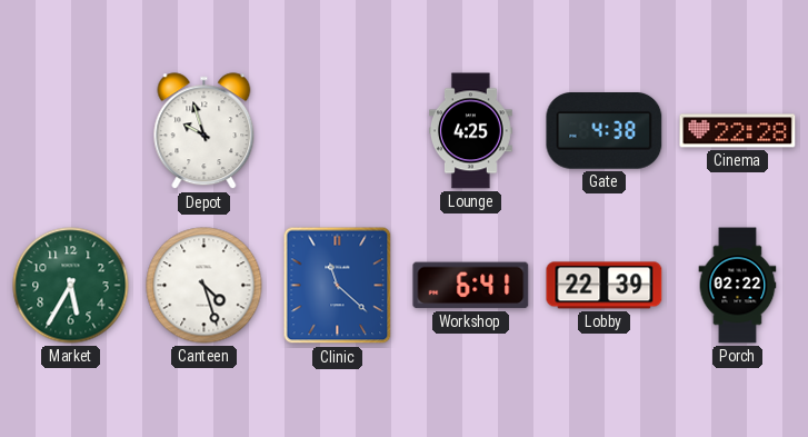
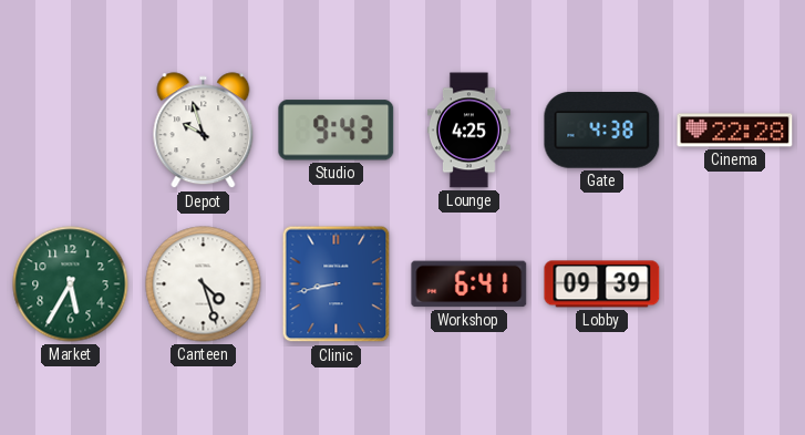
Studio: none -> 9:43
Clinic: 11:22 -> 8:43
Lobby: 22:39 -> 09:39
Porch: 02:22 -> none
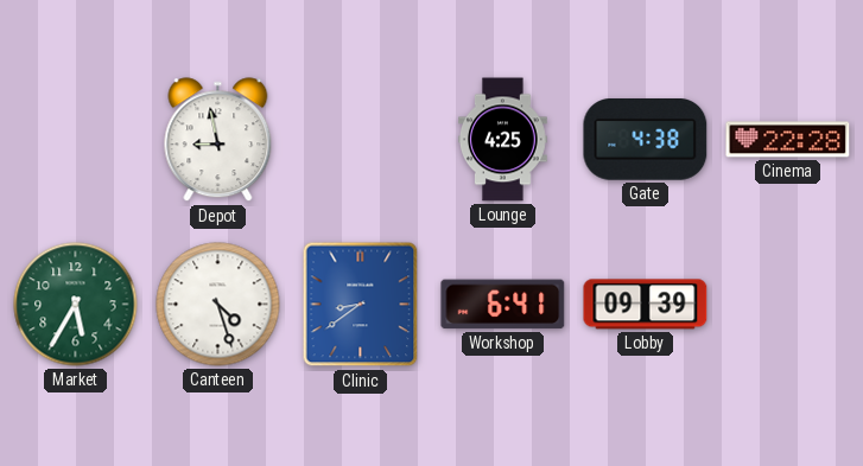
Depot: 9:57 -> 8:58
Studio: 9:43 -> none
Clinic: 8:43 -> 8:39
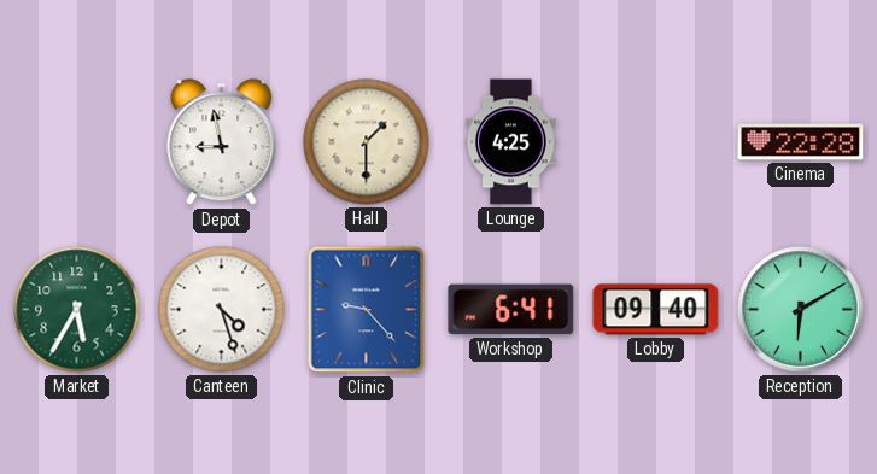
Hall: none -> 1:30
Gate: 4:38 -> none
Clinic: 8:39 -> 9:23
Lobby: 09:39 -> 09:40
Reception: none -> 6:10
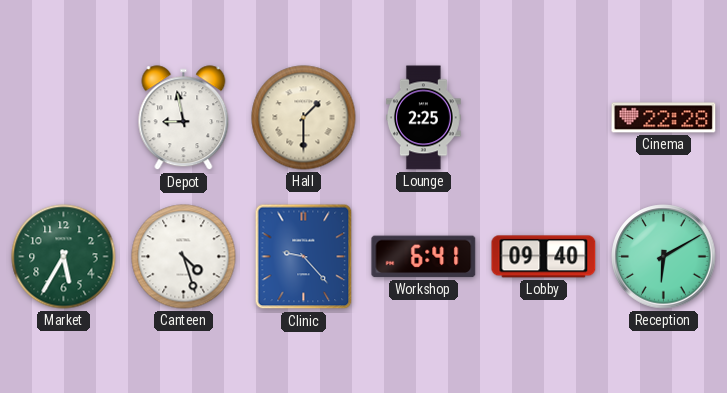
Lounge: 4:25 -> 2:25
